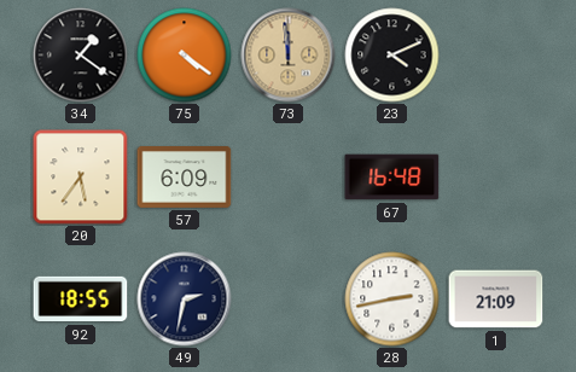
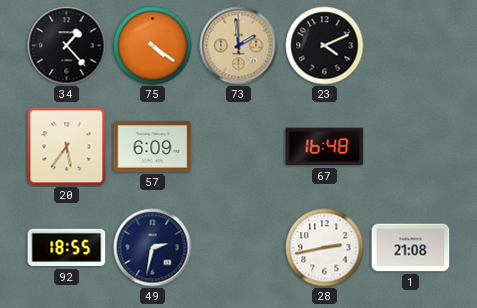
34: 1:21 -> 1:23
73: 11:59 -> 1:59
1: 21:09 -> 21:08
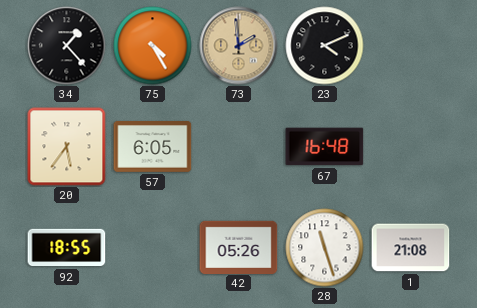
75: 4:21 -> 4:25
57: 6:09 -> 6:05
49: 2:32 -> none
42: none -> 05:26
28: 2:43 -> 11:27
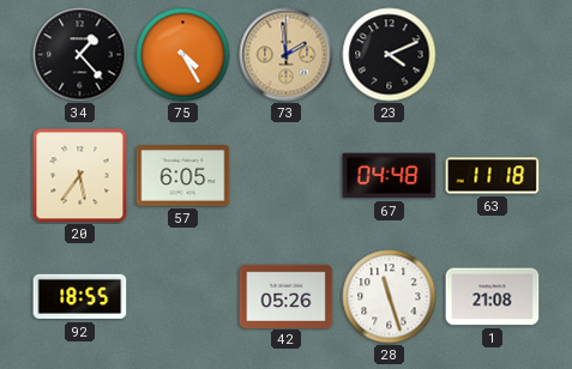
67: 16:48 -> 04:48
63: none -> 11:18
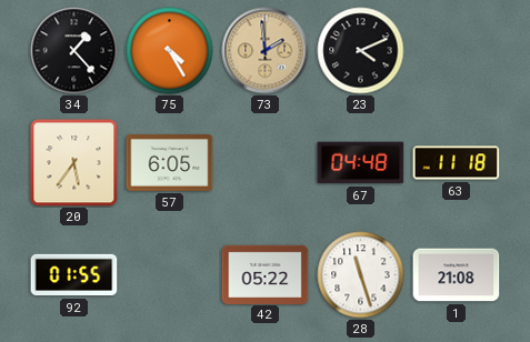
92: 18:55 -> 01:55
42: 05:26 -> 05:22
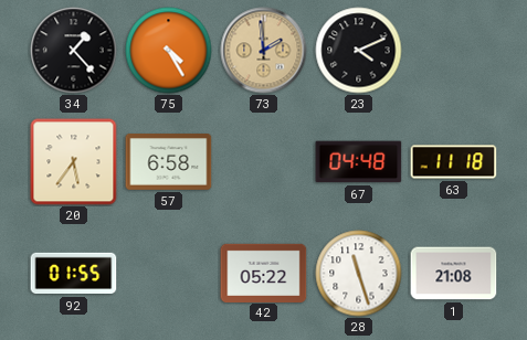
57: 6:05 -> 6:58
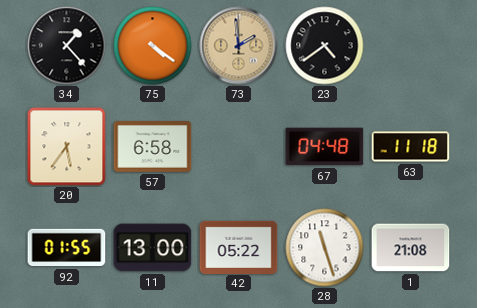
75: 4:25 -> 4:21
23: 4:11 -> 4:39
11: none -> 13:00
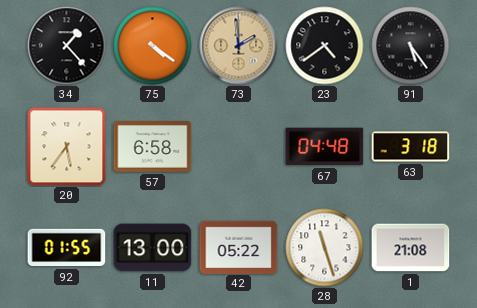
91: none -> 5:24
63: 11:18 -> 3:18
